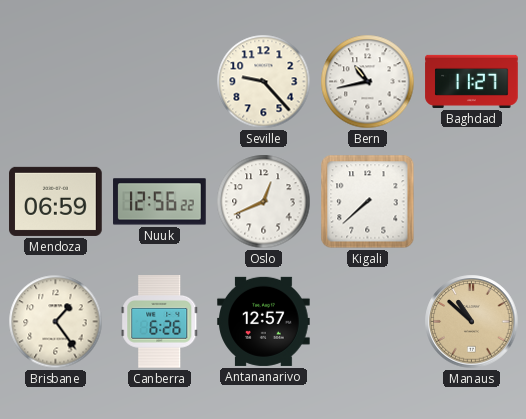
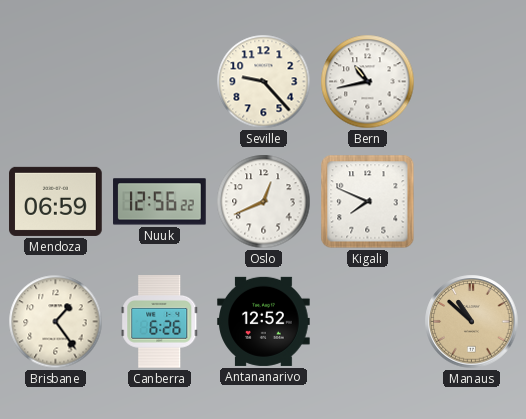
Baghdad: 11:27 -> none
Kigali: 7:38 -> 7:49
Antananarivo: 12:57 -> 12:52
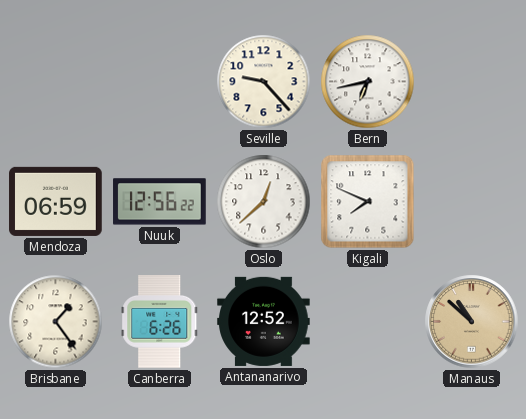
Bern: 10:43 -> 6:43
Oslo: 12:41 -> 12:38
